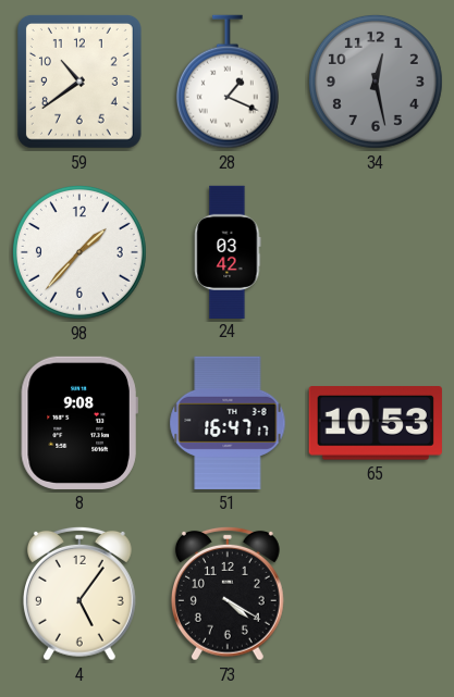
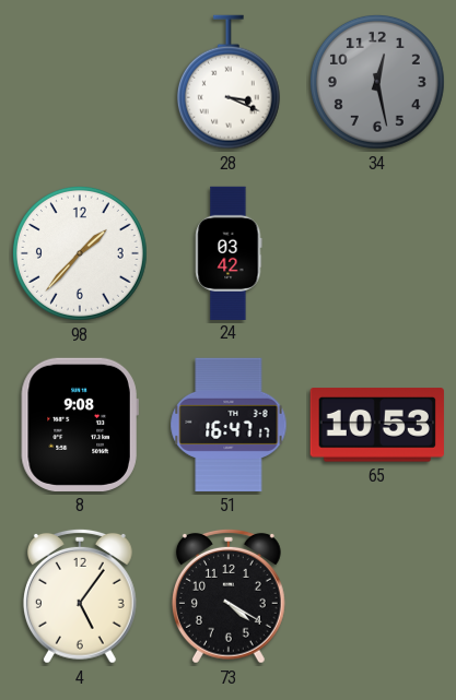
59: 10:39 -> none
28: 1:19 -> 3:19
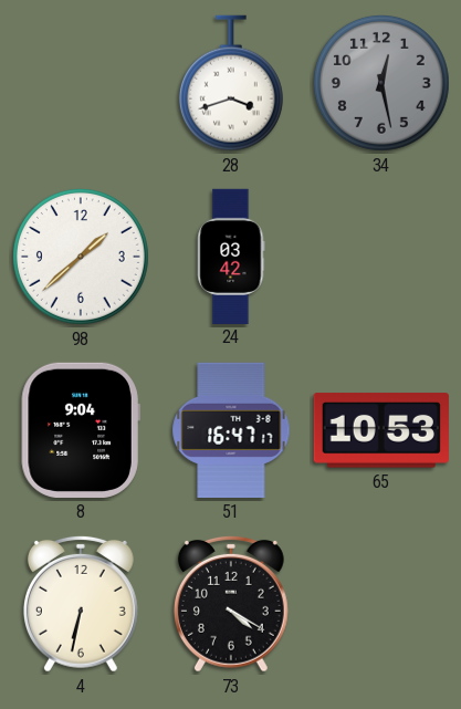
28: 3:19 -> 3:42
98: 1:37 -> 1:38
8: 9:08 -> 9:04
4: 5:06 -> 6:32
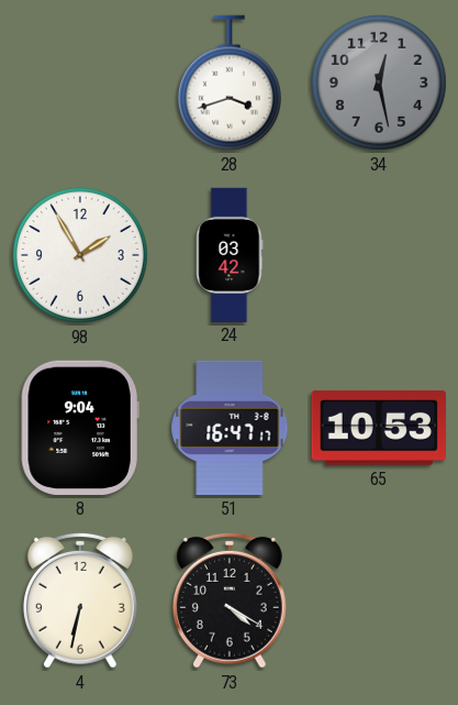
98: 1:38 -> 1:55
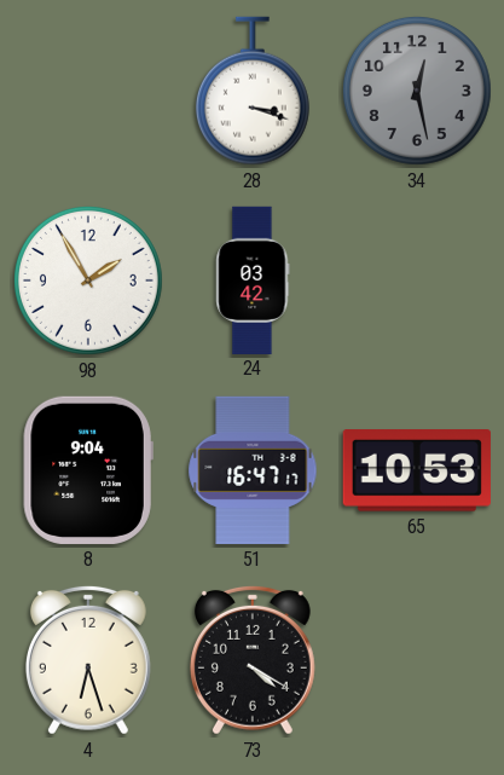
28: 3:42 -> 3:18
4: 6:32 -> 6:27
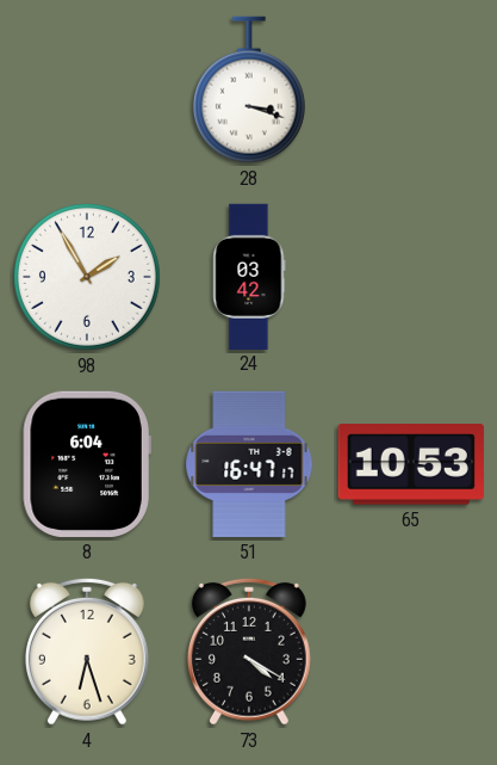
34: 12:28 -> none
8: 9:04 -> 6:04
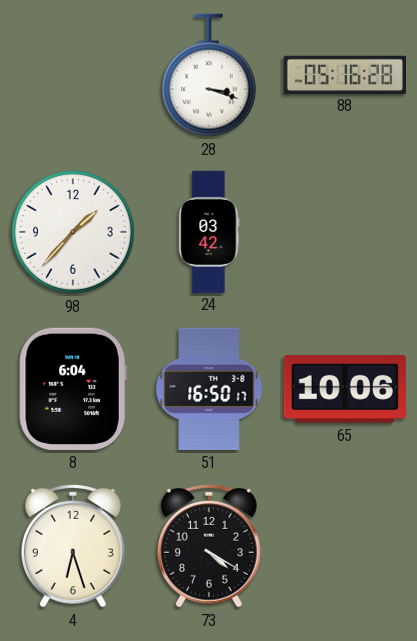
88: none -> 05:16
98: 1:55 -> 1:37
51: 16:47 -> 16:50
65: 10:53 -> 10:06
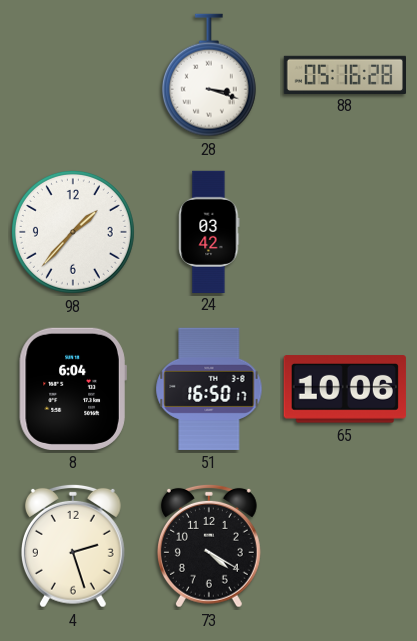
4: 6:27 -> 2:27
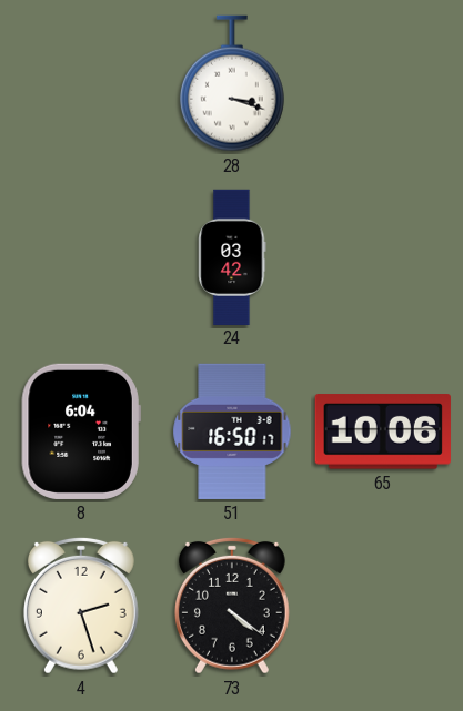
88: 05:16 -> none
98: 1:37 -> none
73: 4:20 -> 4:21
